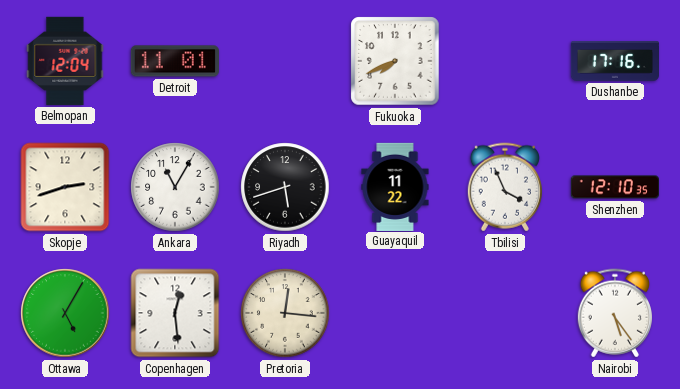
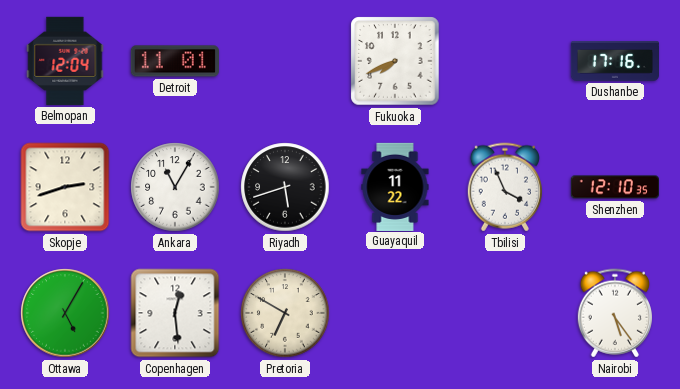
Pretoria: 12:16 -> 6:50
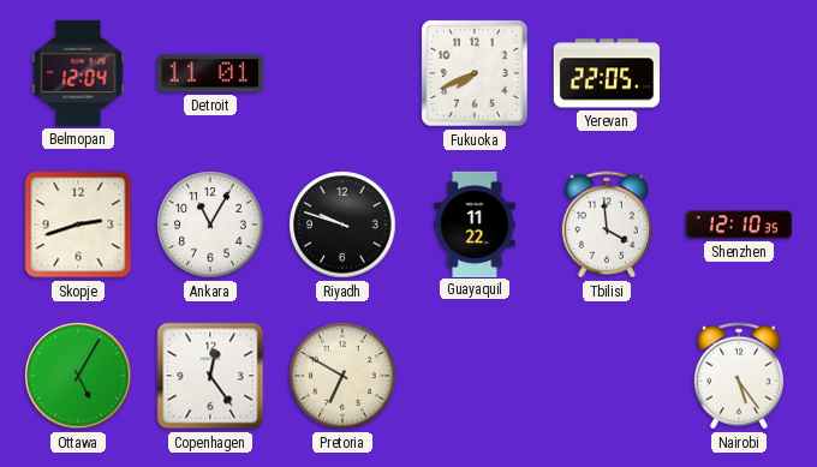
Yerevan: none -> 22:05
Dushanbe: 17:16 -> none
Riyadh: 5:42 -> 9:48
Tbilisi: 3:56 -> 3:59
Copenhagen: 12:29 -> 12:24
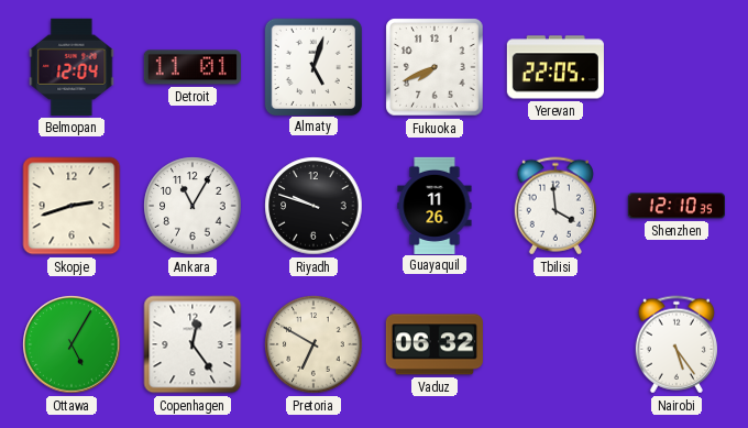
Almaty: none -> 5:03
Guayaquil: 11:22 -> 11:26
Vaduz: none -> 06:32
